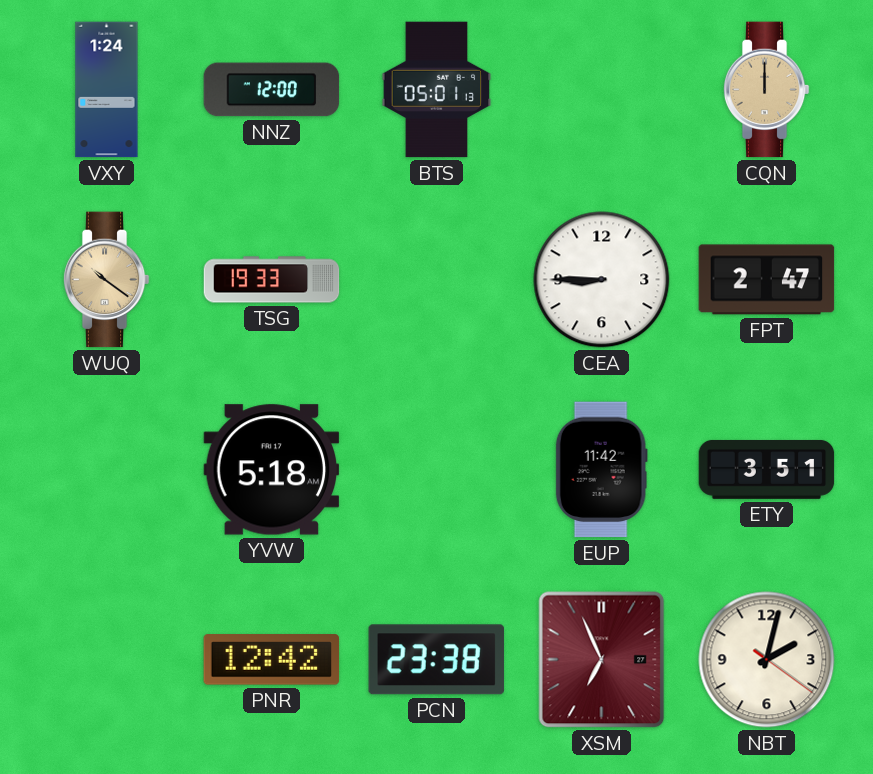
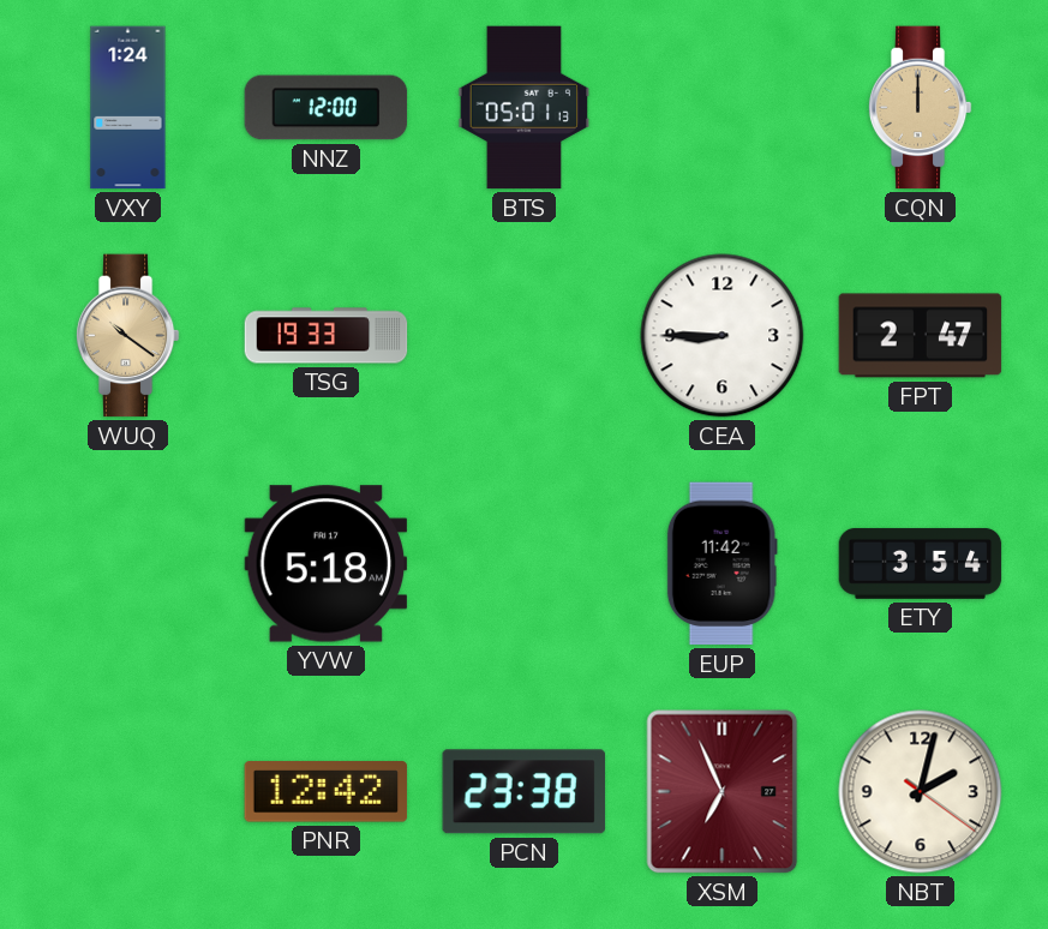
ETY: 3:51 -> 3:54
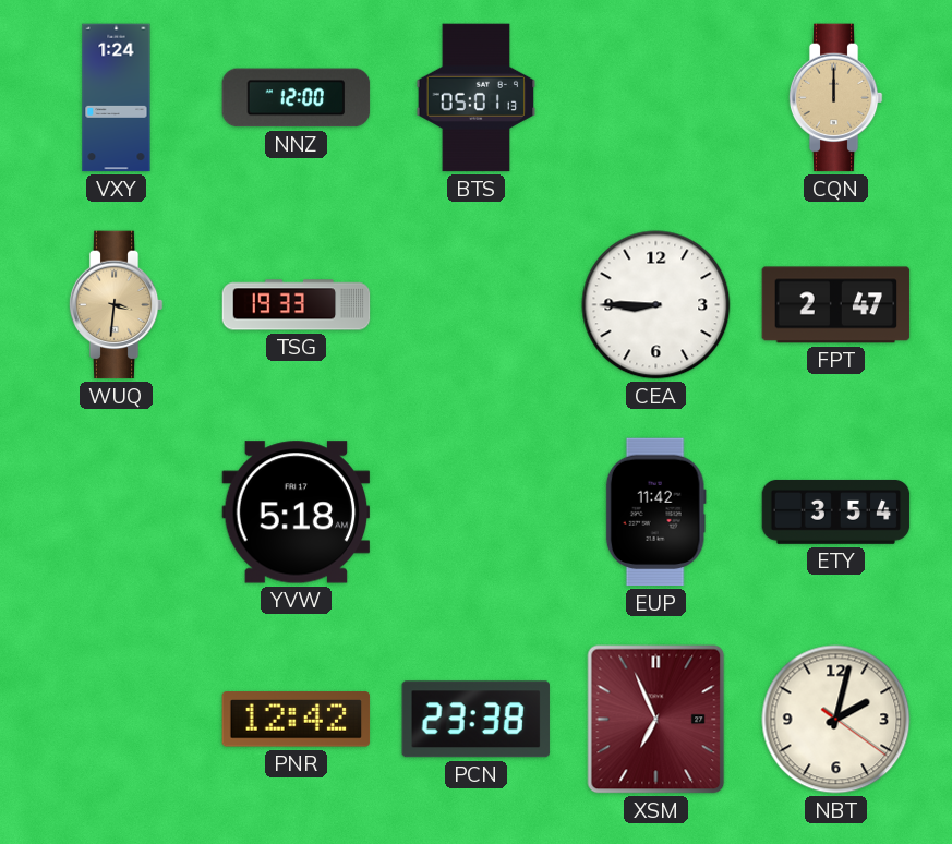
WUQ: 10:21 -> 3:31
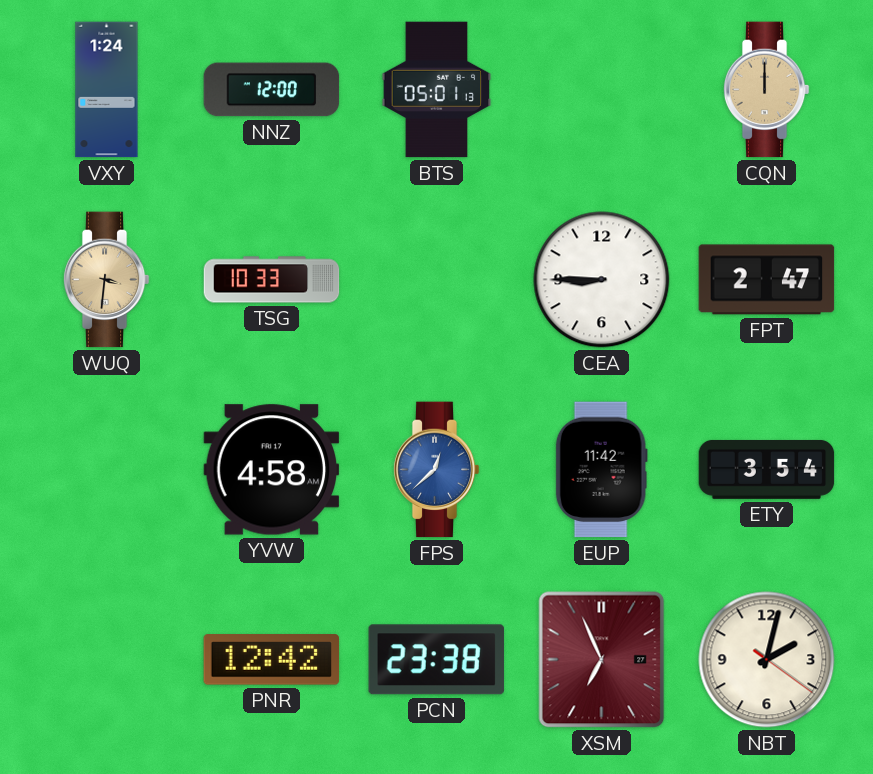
TSG: 19:33 -> 10:33
YVW: 5:18 -> 4:58
FPS: none -> 12:38
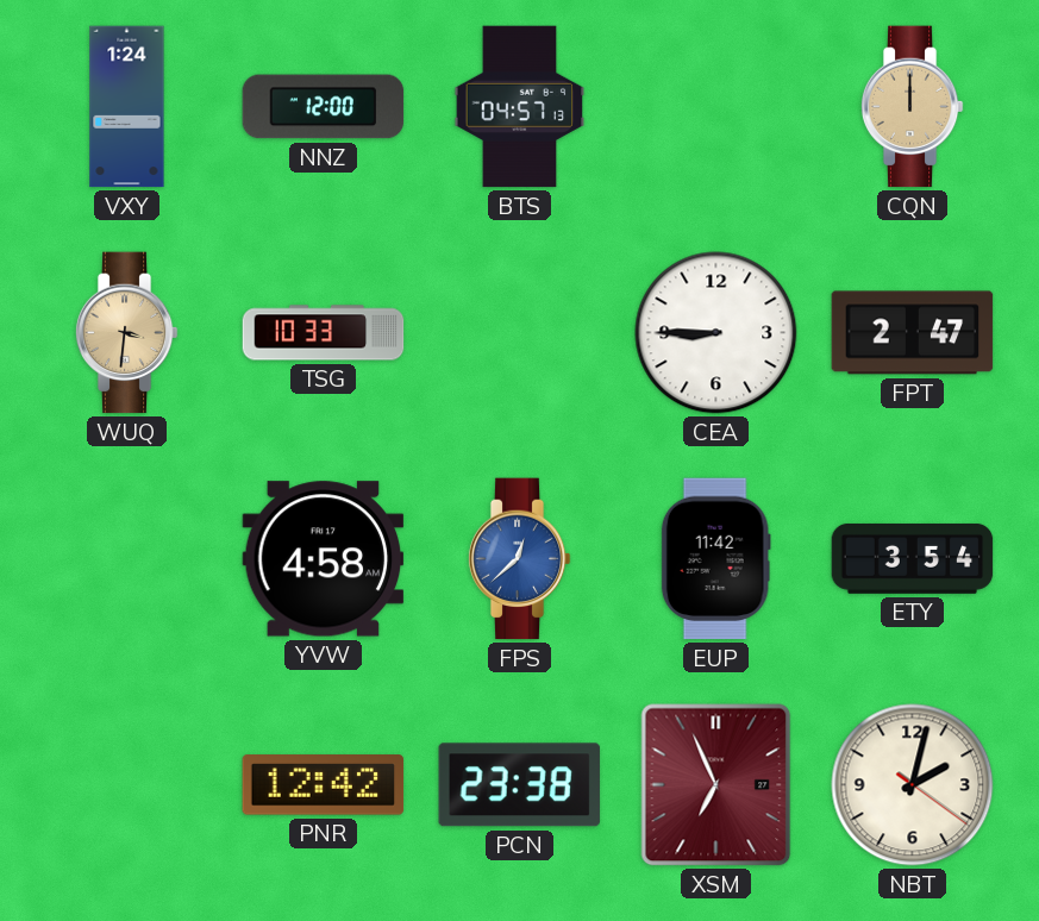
BTS: 05:01 -> 04:57
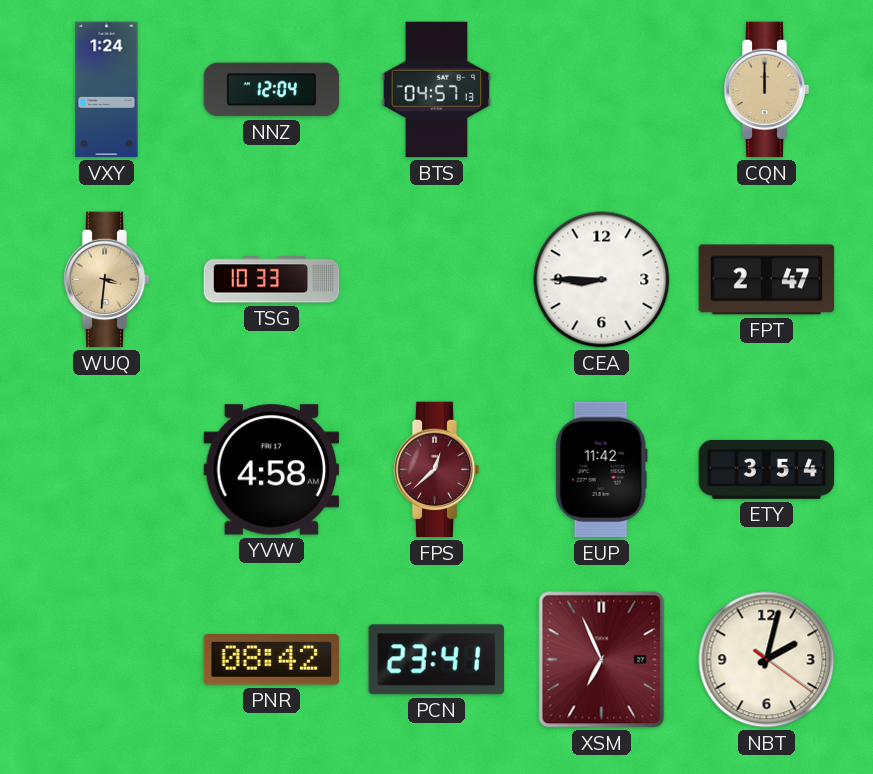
NNZ: 12:00 -> 12:04
FPS dial: blue -> burgundy
PNR: 12:42 -> 08:42
PCN: 23:38 -> 23:41
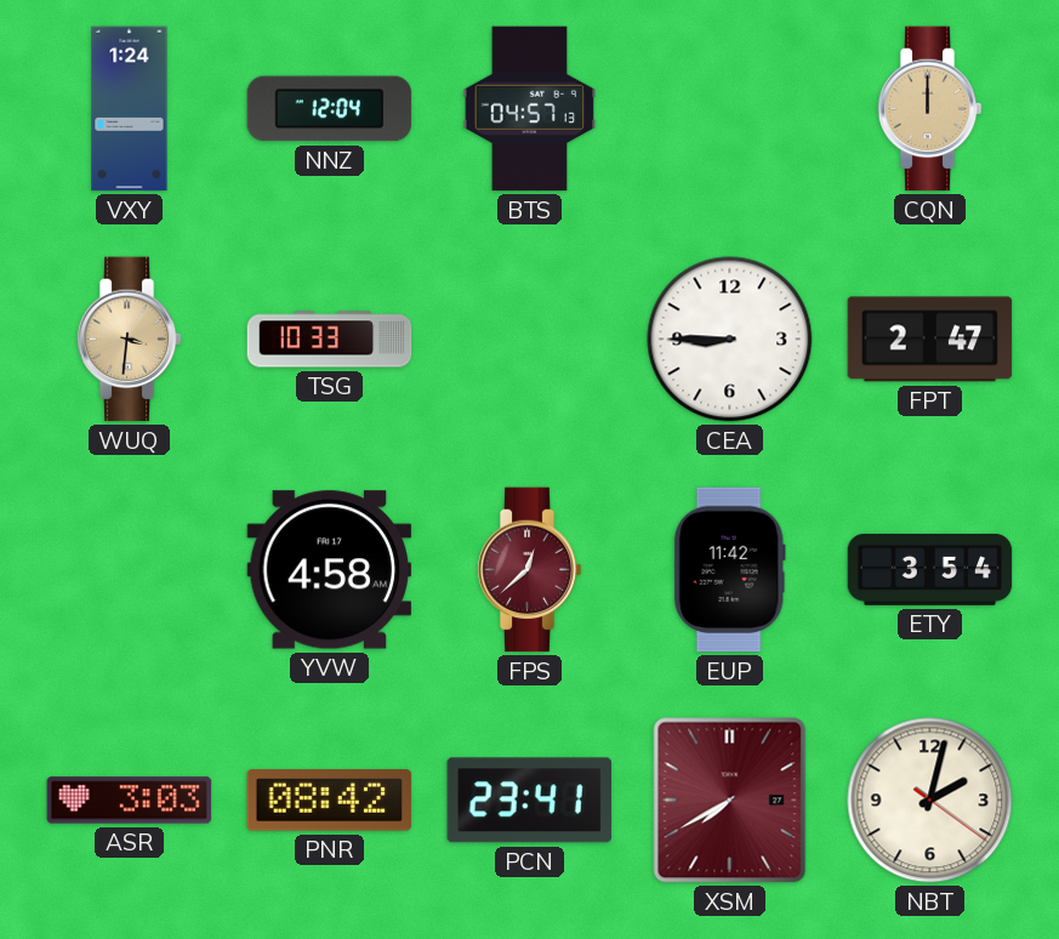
ASR: none -> 3:03
XSM: 6:56 -> 7:40
